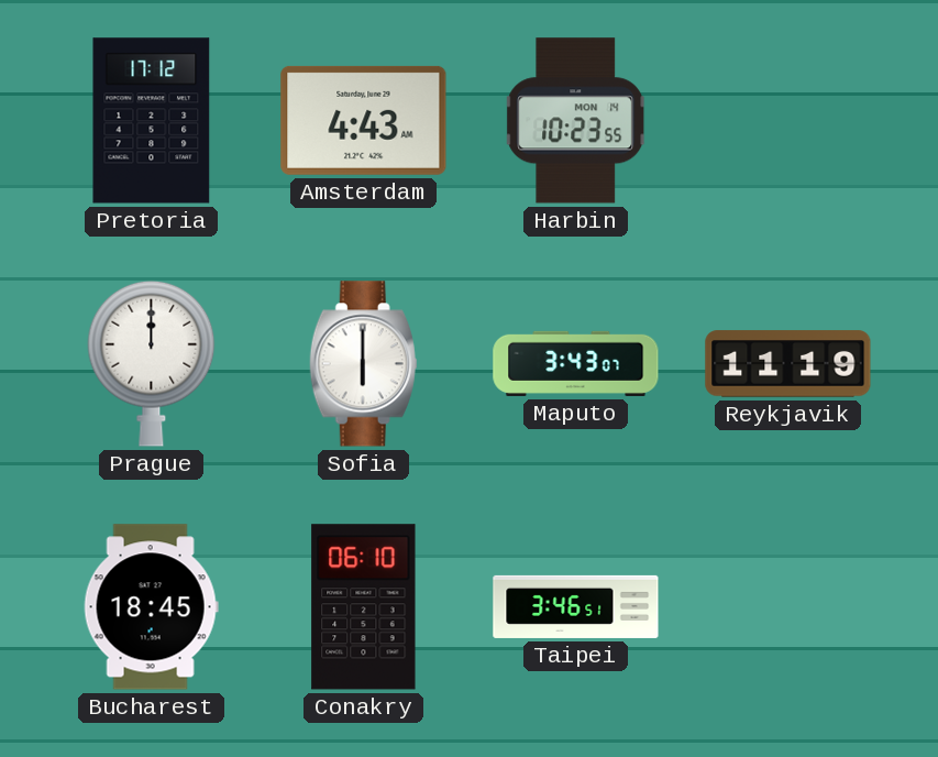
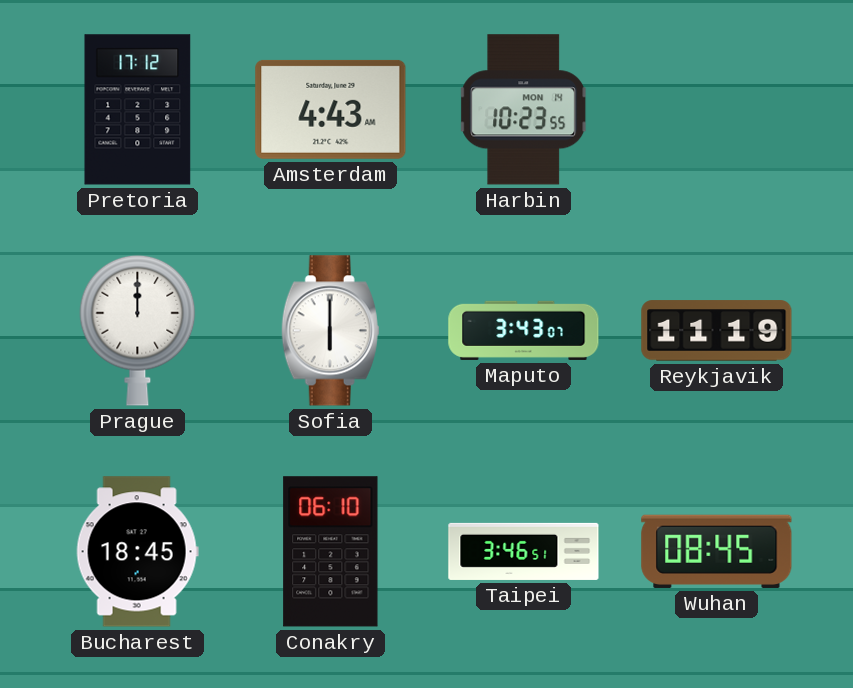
Wuhan: none -> 08:45
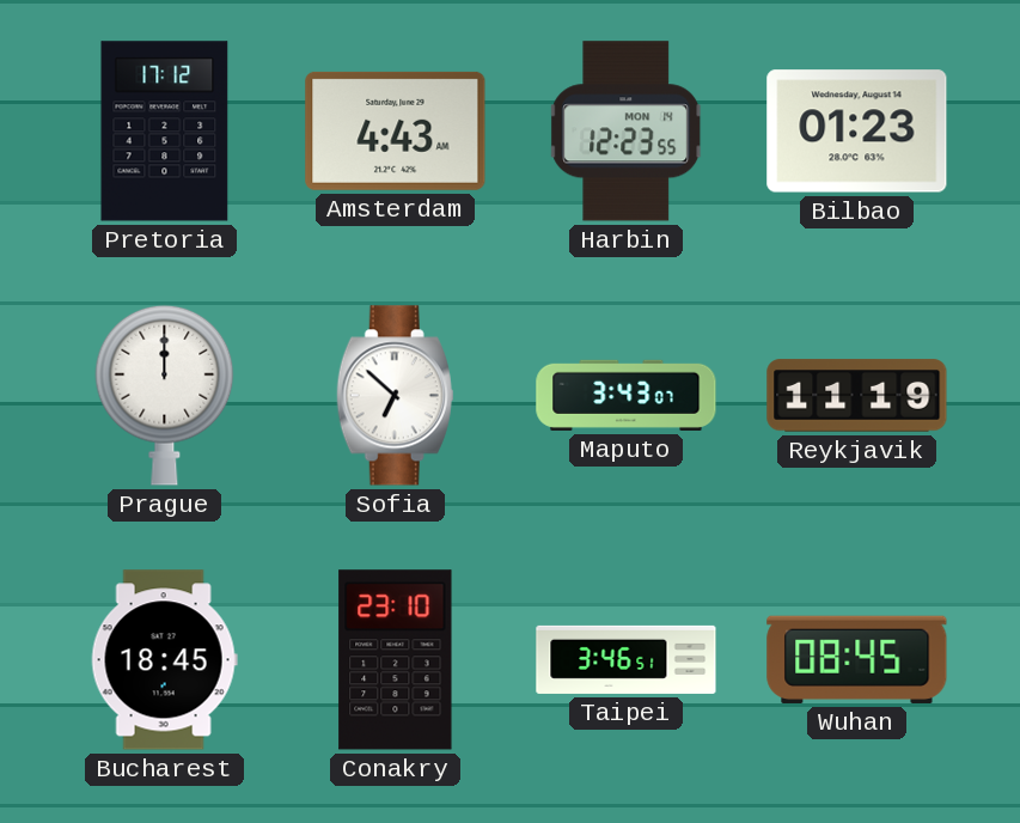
Harbin: 10:23 -> 12:23
Bilbao: none -> 01:23
Sofia: 6:00 -> 6:52
Conakry: 06:10 -> 23:10
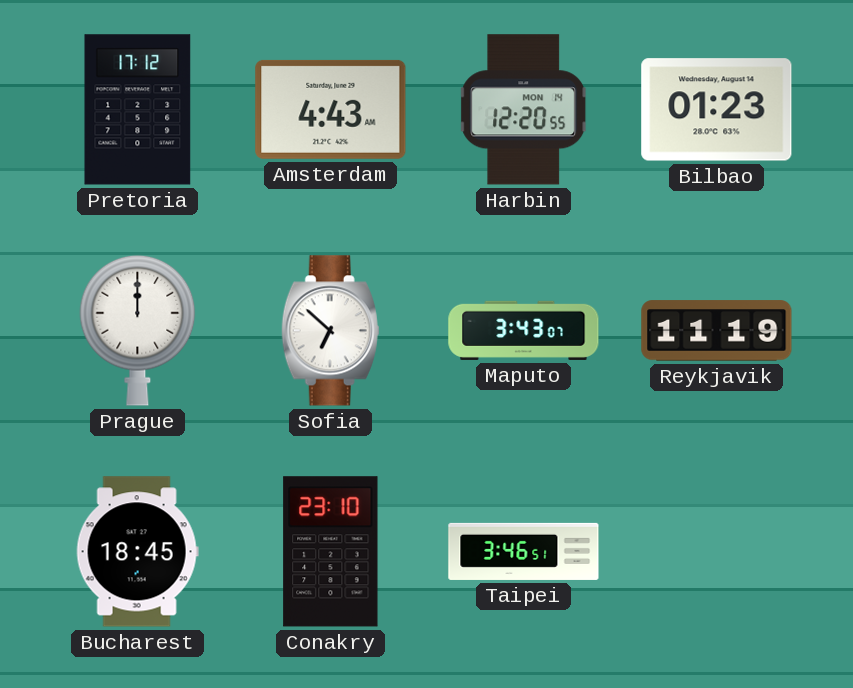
Harbin: 12:23 -> 12:20
Wuhan: 08:45 -> none
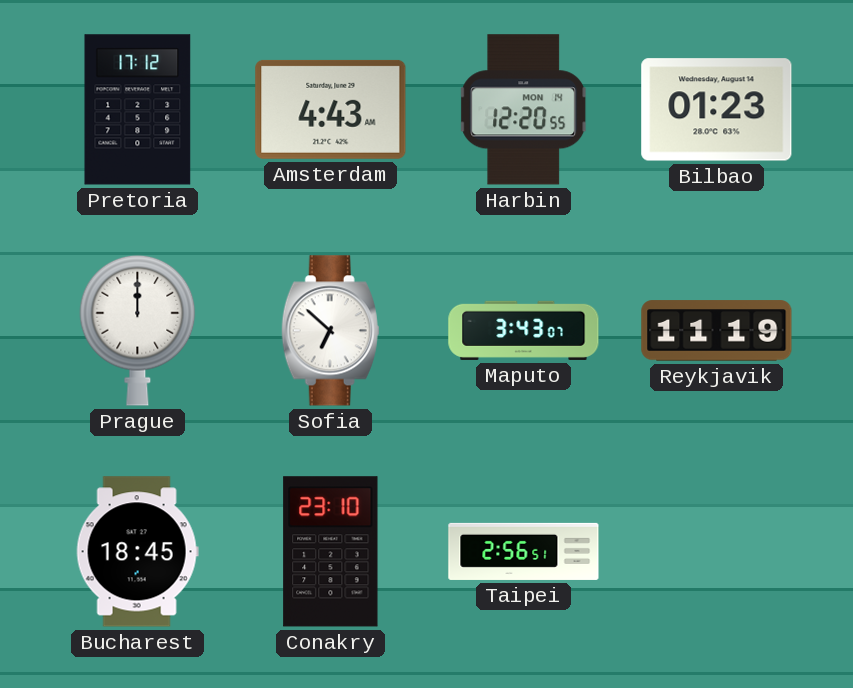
Taipei: 3:46 -> 2:56
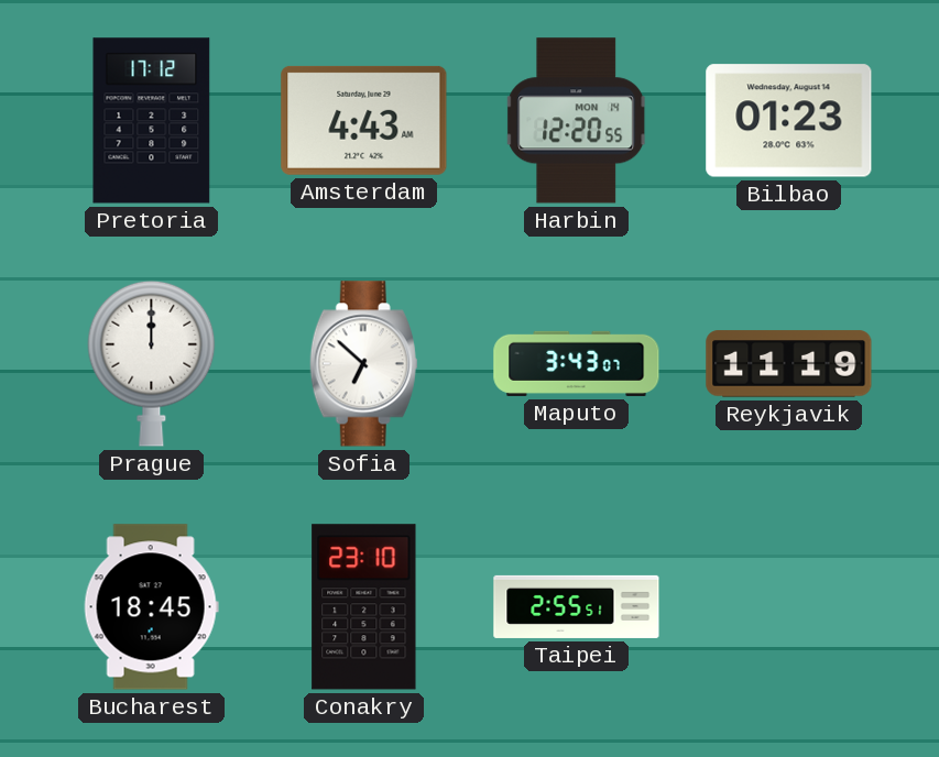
Taipei: 2:56 -> 2:55
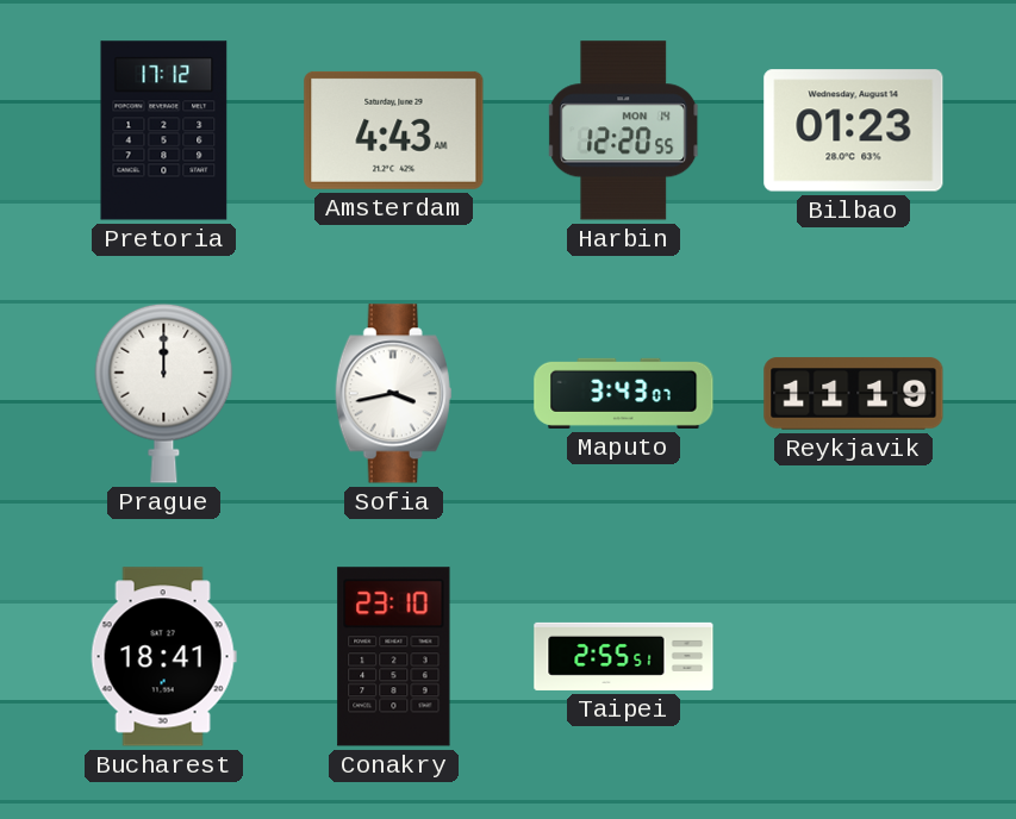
Sofia: 6:52 -> 3:43
Bucharest: 18:45 -> 18:41
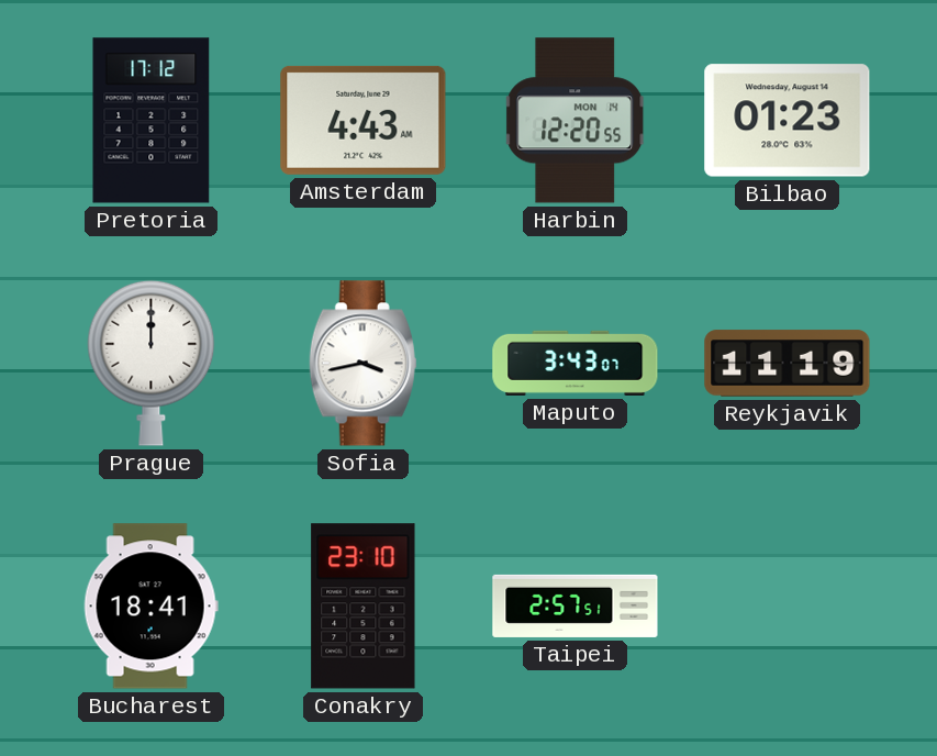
Taipei: 2:55 -> 2:57
